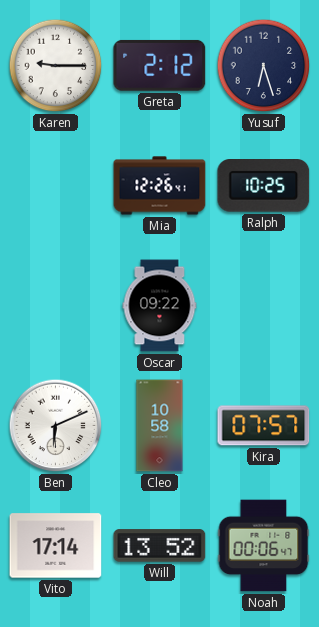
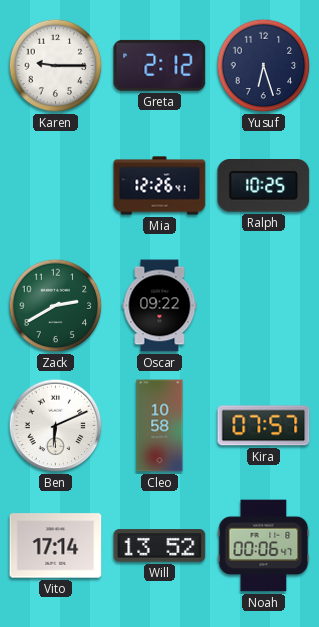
Zack: none -> 2:40
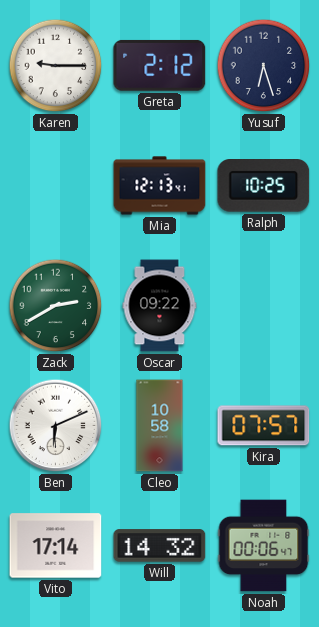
Mia: 12:26 -> 12:13
Will: 13:52 -> 14:32
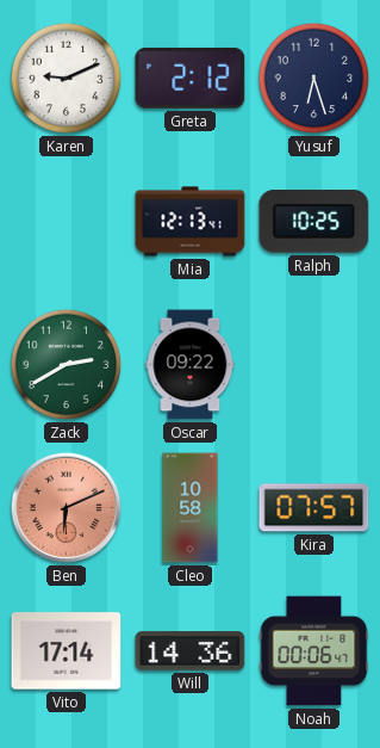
Karen: 9:15 -> 9:11
Ben dial: white -> salmon
Will: 14:32 -> 14:36
